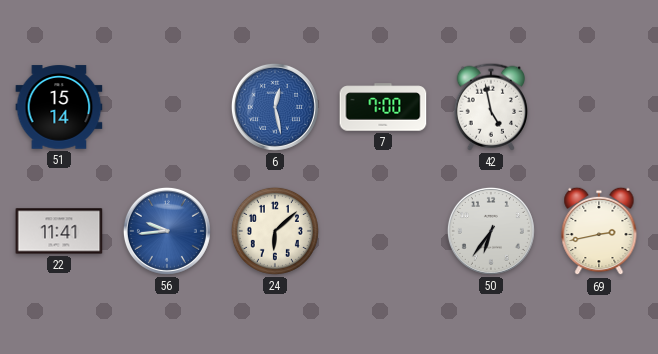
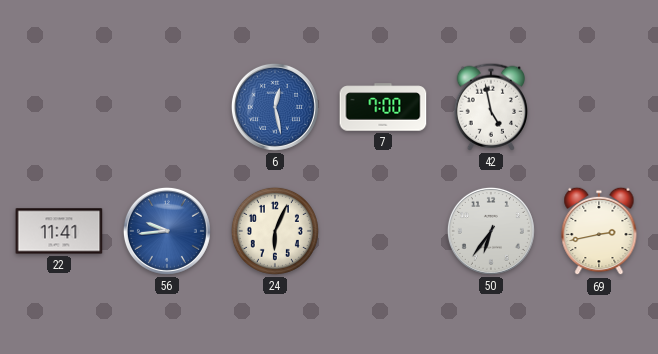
51: 15:14 -> none
24: 6:08 -> 6:04
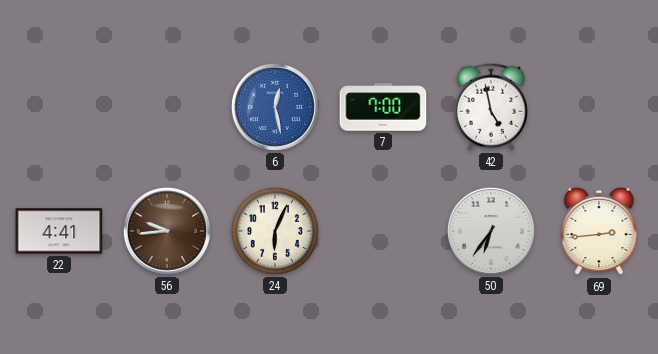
22: 11:41 -> 4:41
56 dial: blue -> brown
69: 2:43 -> 2:44
